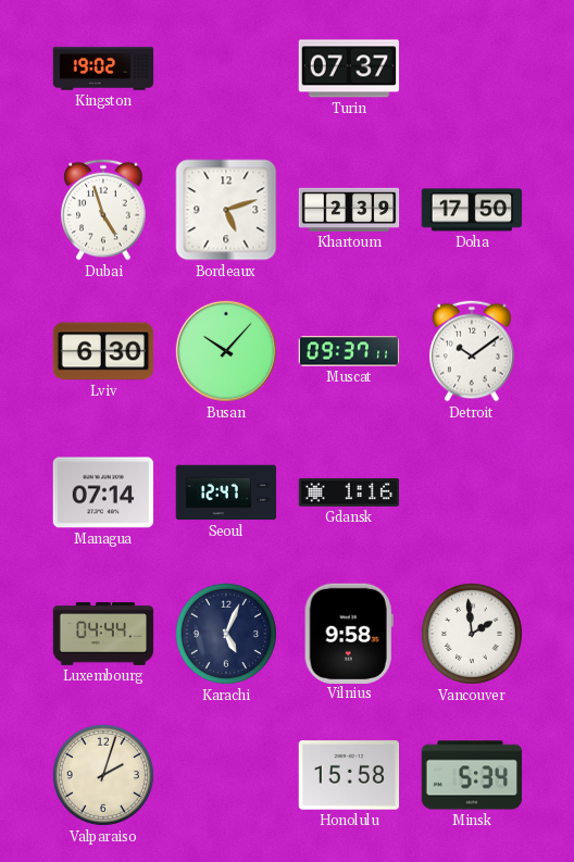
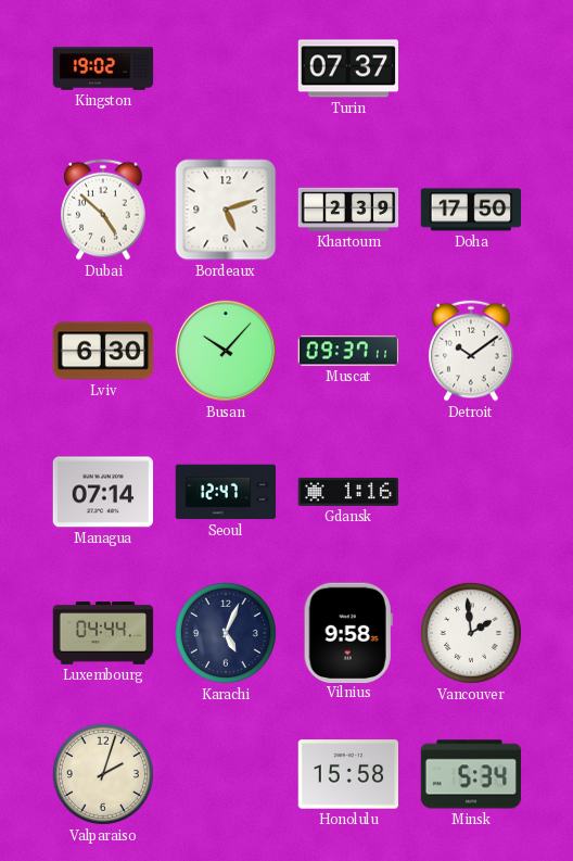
Dubai: 4:57 -> 4:52
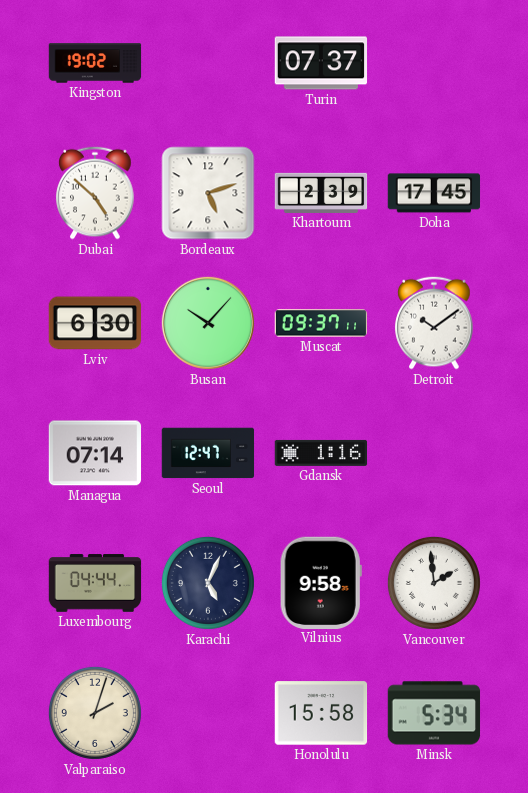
Doha: 17:50 -> 17:45
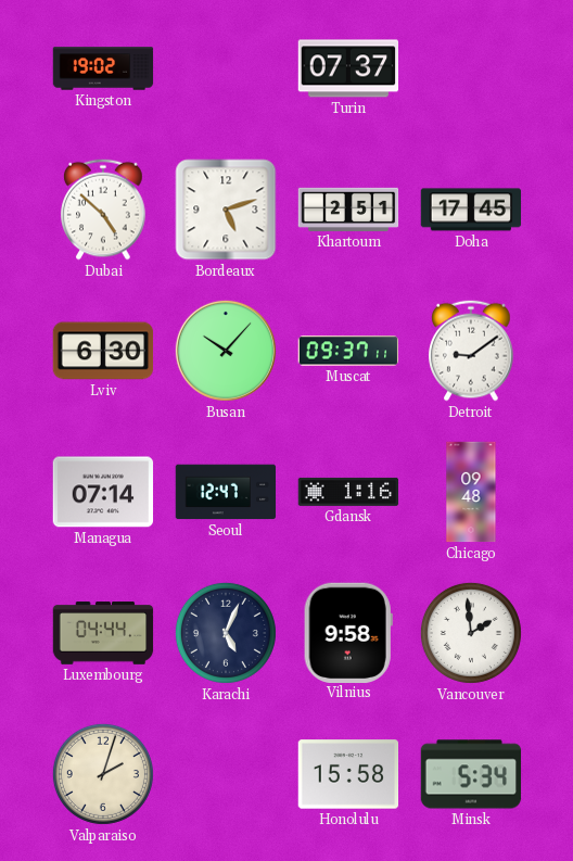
Khartoum: 2:39 -> 2:51
Detroit: 10:09 -> 9:09
Chicago: none -> 09:48
